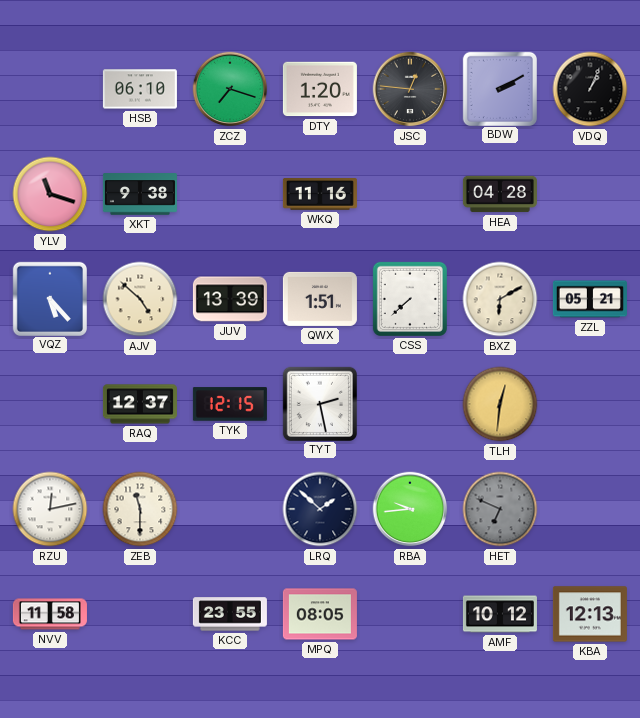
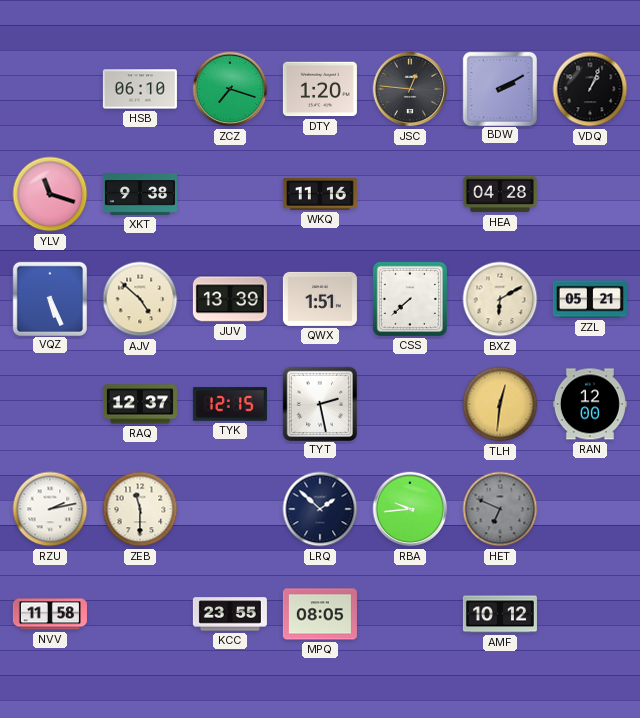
VQZ: 5:23 -> 5:26
RAN: none -> 12:00
RZU: 12:13 -> 2:13
KBA: 12:13 -> none
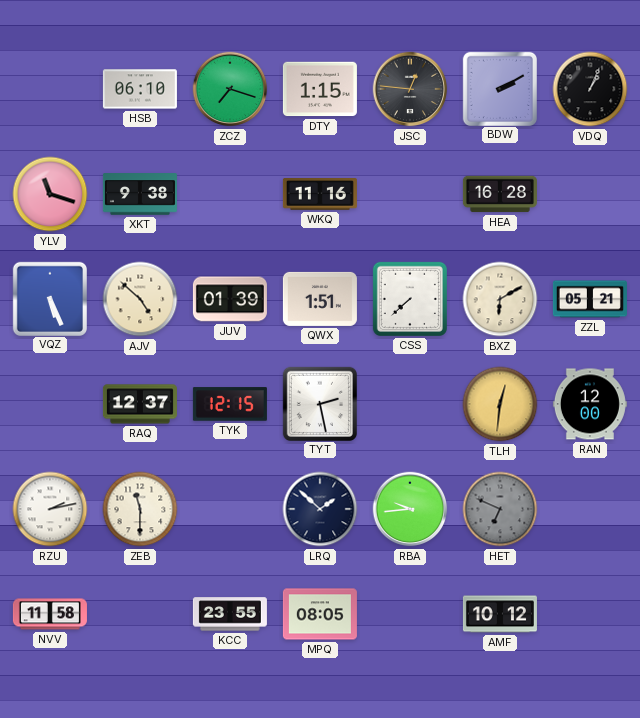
DTY: 1:20 -> 1:15
HEA: 04:28 -> 16:28
JUV: 13:39 -> 01:39
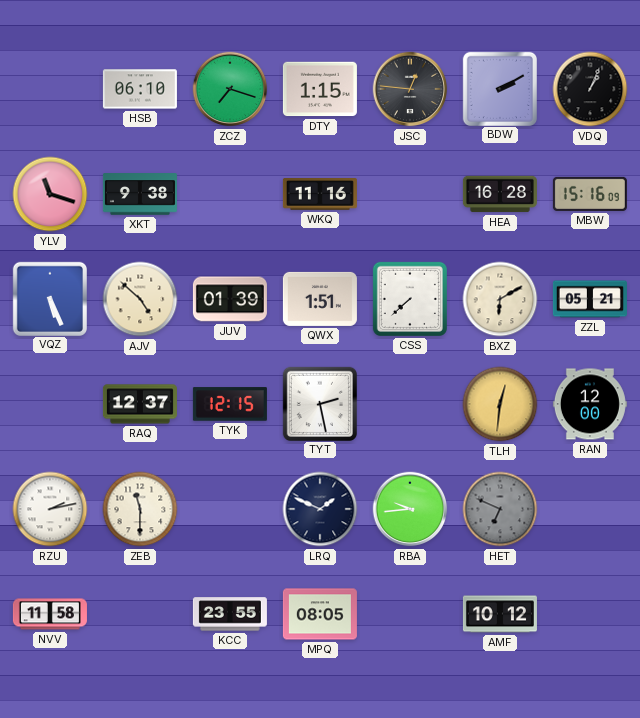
MBW: none -> 15:16
LRQ: 1:52 -> 1:49
